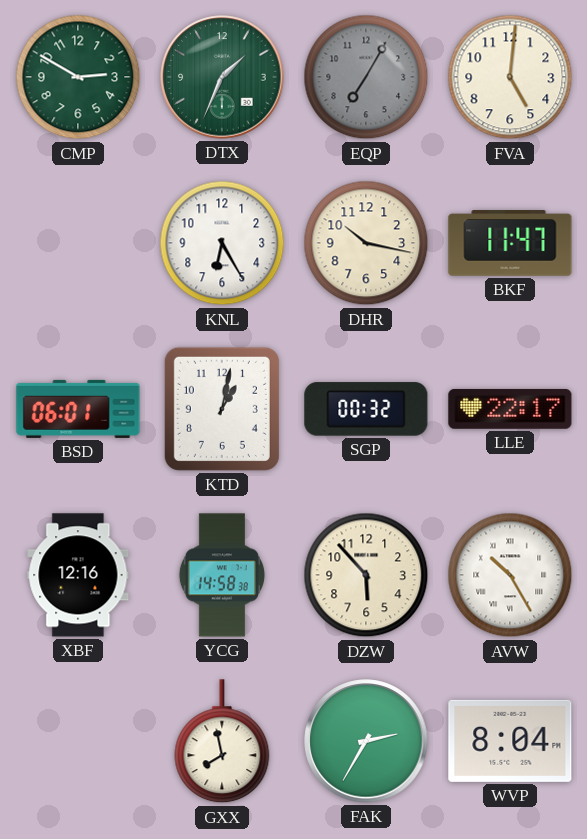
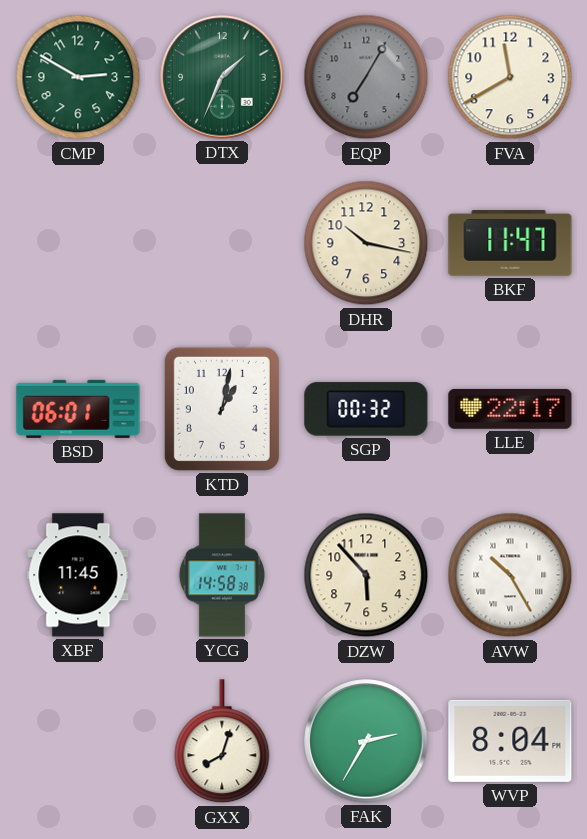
FVA: 5:01 -> 11:40
KNL: 6:25 -> none
XBF: 12:16 -> 11:45
GXX: 7:58 -> 8:03
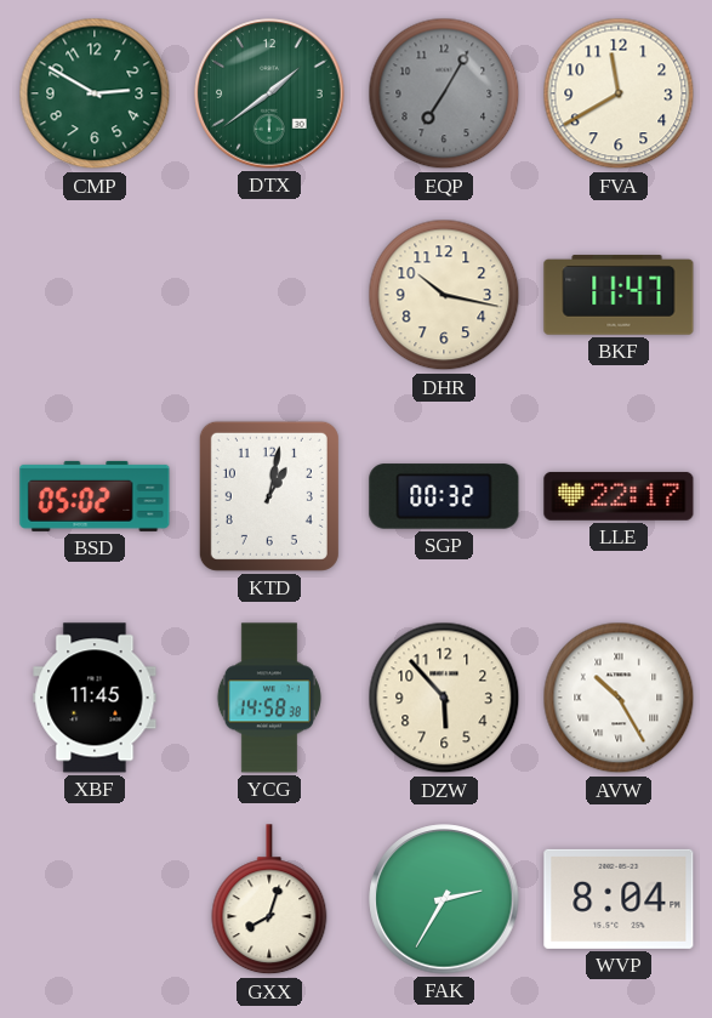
DTX: 1:34 -> 1:39
BSD: 06:01 -> 05:02
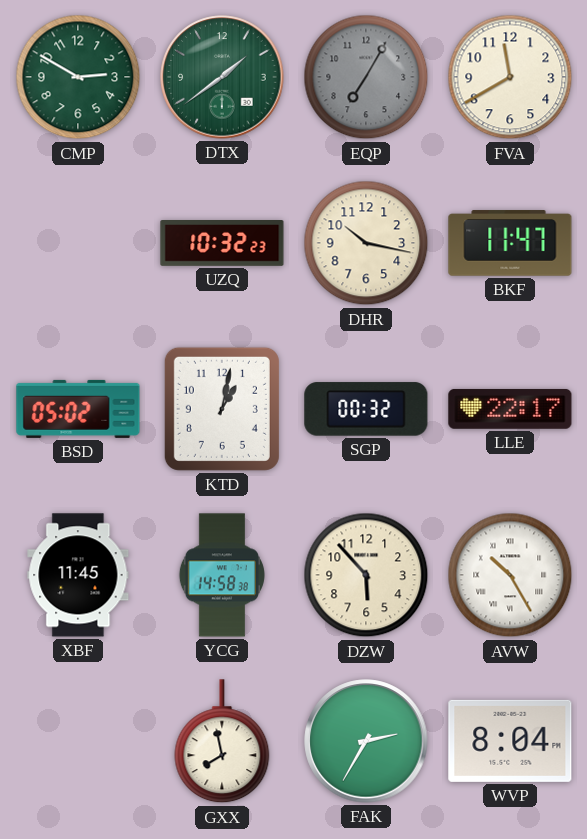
UZQ: none -> 10:32
GXX: 8:03 -> 7:58
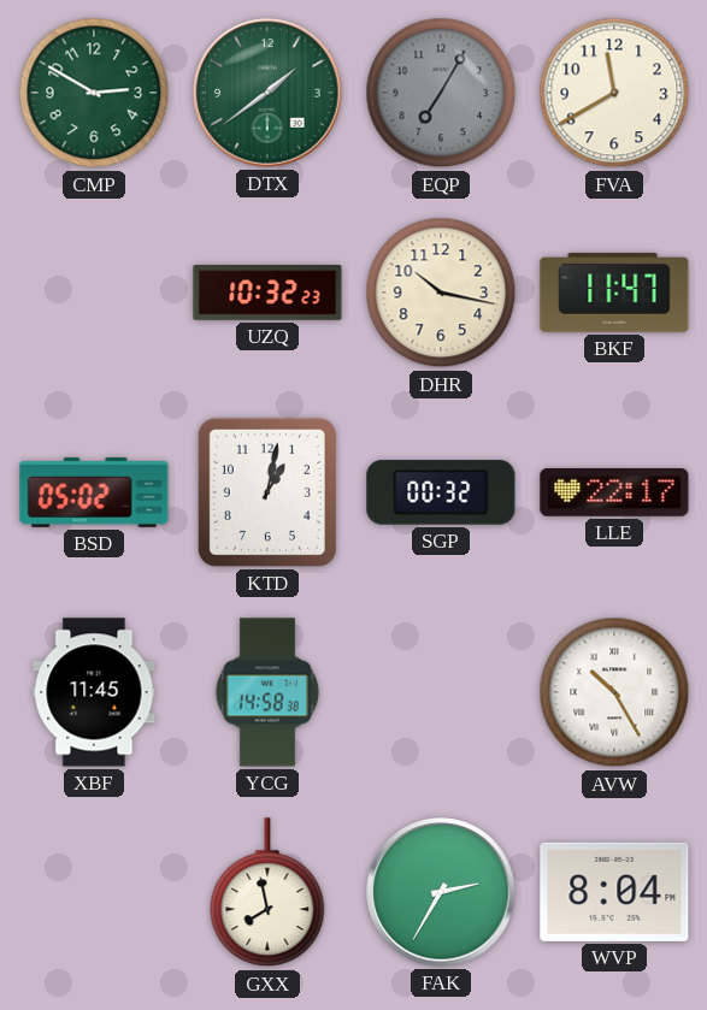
DZW: 5:53 -> none
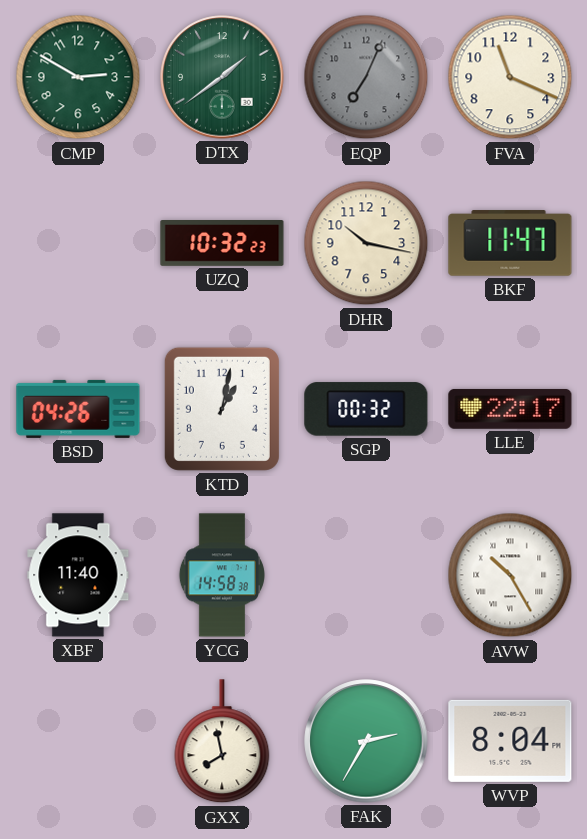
EQP: 7:05 -> 7:04
FVA: 11:40 -> 11:19
BSD: 05:02 -> 04:26
XBF: 11:45 -> 11:40
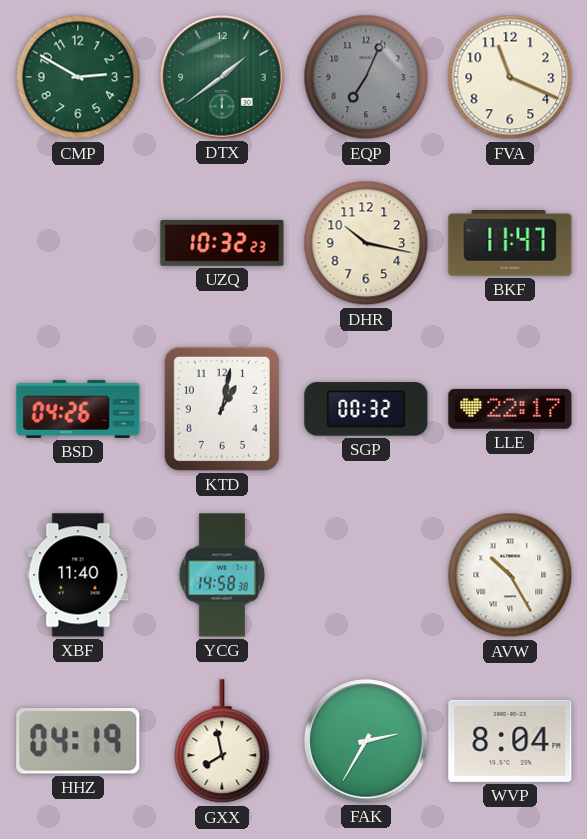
HHZ: none -> 04:19
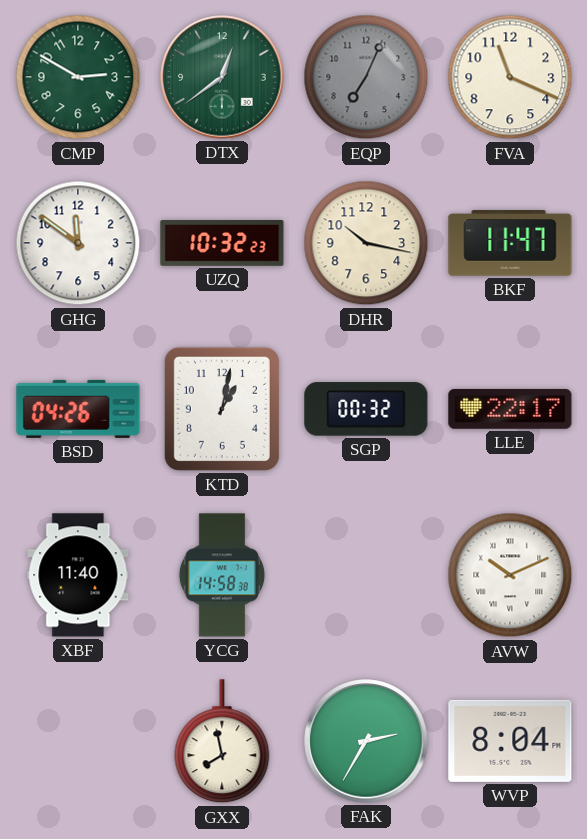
DTX: 1:39 -> 12:39
GHG: none -> 11:51
AVW: 10:25 -> 10:11
HHZ: 04:19 -> none
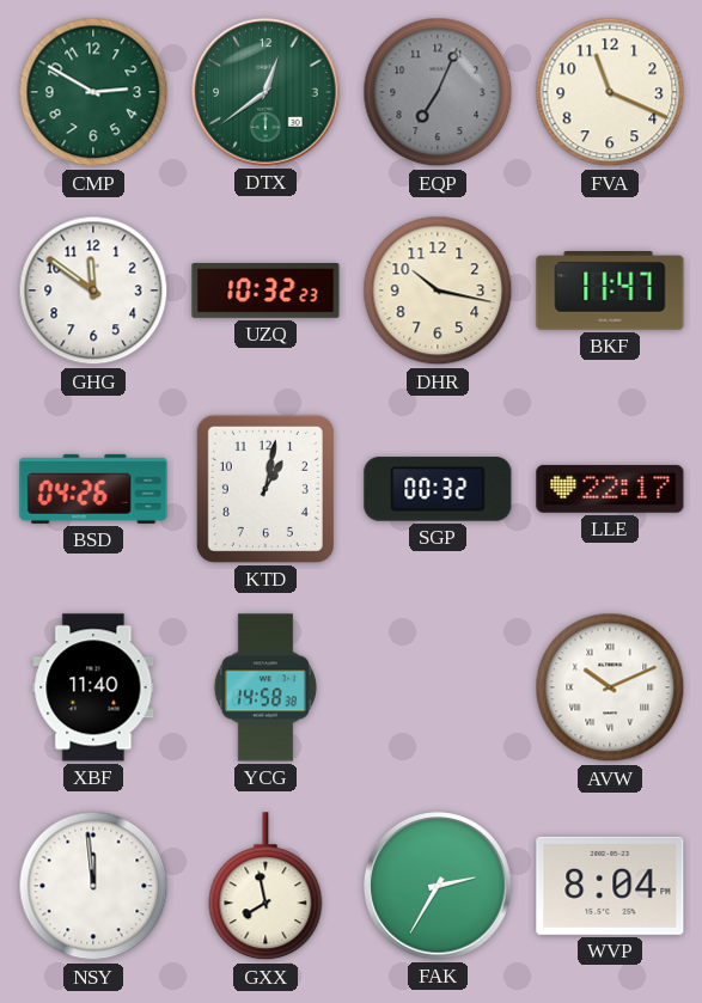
NSY: none -> 11:59
